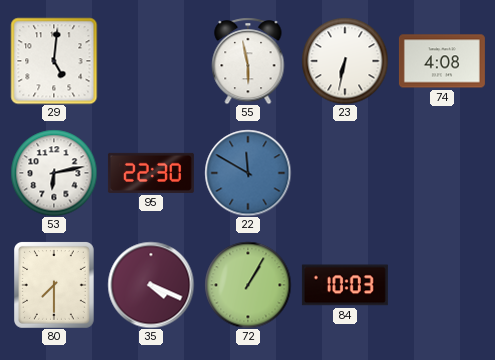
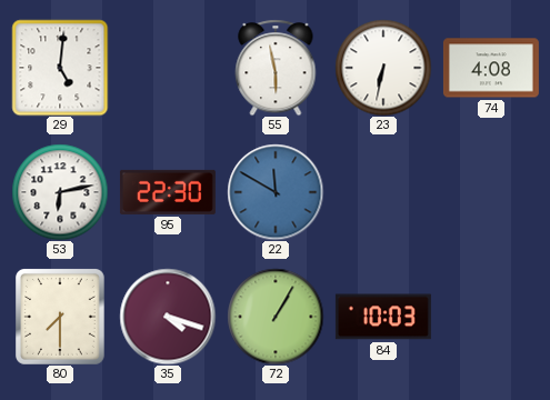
35: 4:19 -> 4:18
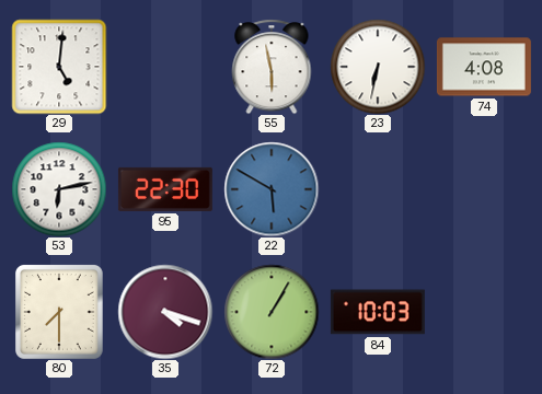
22: 11:50 -> 5:50
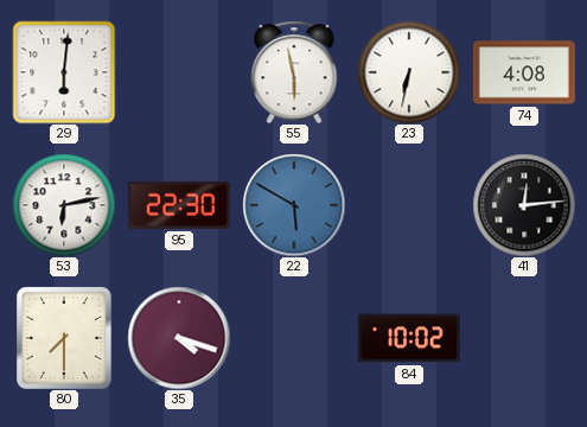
29: 5:01 -> 6:01
41: none -> 12:14
72: 1:05 -> none
84: 10:03 -> 10:02
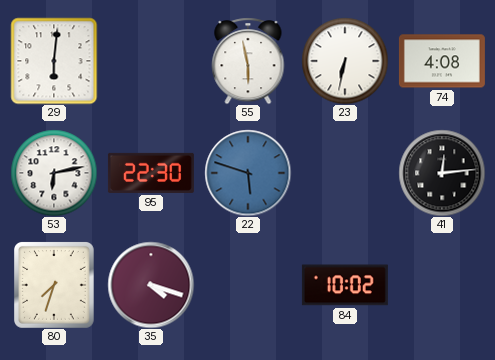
22: 5:50 -> 5:48
80: 7:30 -> 7:33
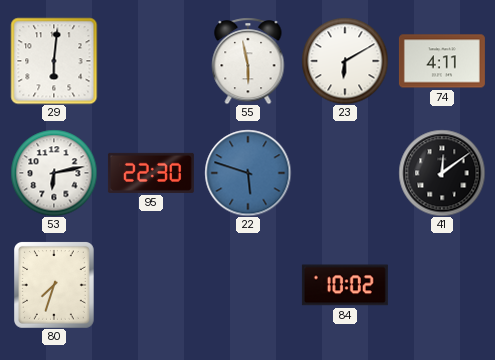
23: 6:32 -> 6:10
74: 4:08 -> 4:11
41: 12:14 -> 12:09
35: 4:18 -> none
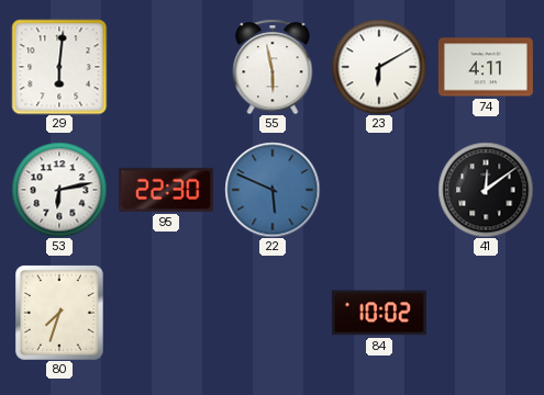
22: 5:48 -> 5:49
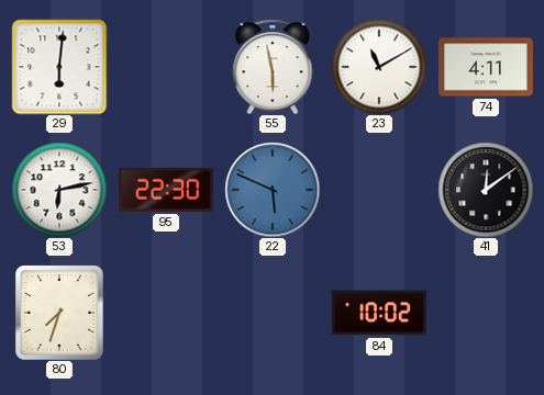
23: 6:10 -> 11:10
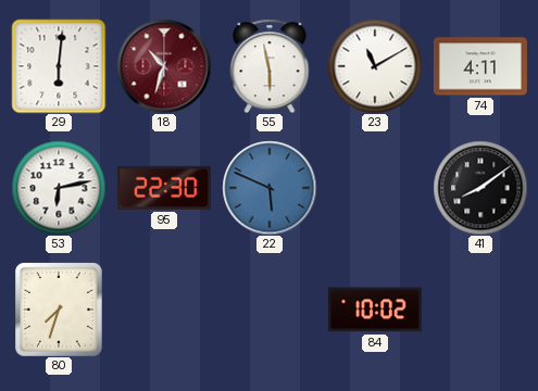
18: none -> 10:33
41: 12:09 -> 8:09
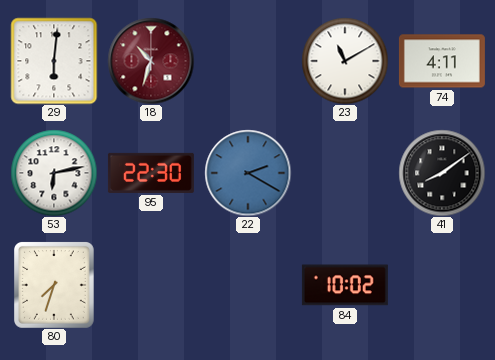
55: 5:58 -> none
22: 5:49 -> 2:20
